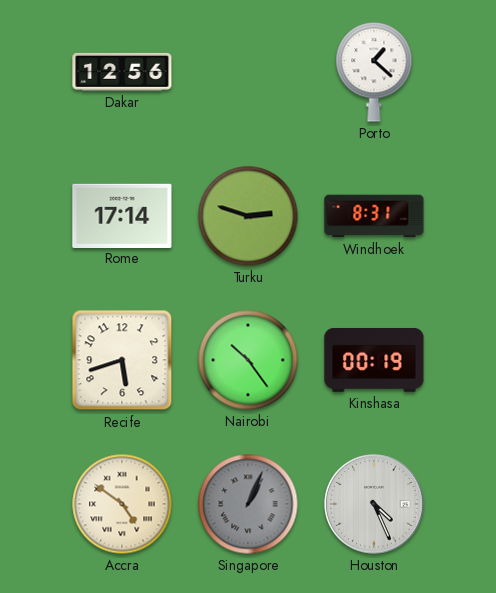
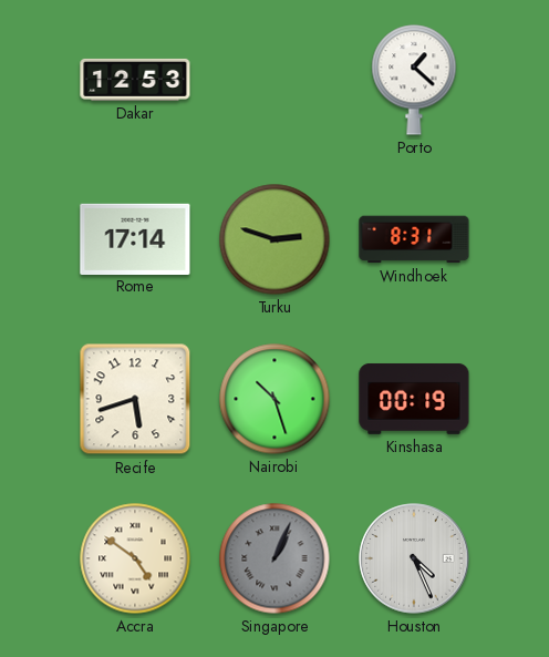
Dakar: 12:56 -> 12:53
Nairobi: 10:24 -> 10:27
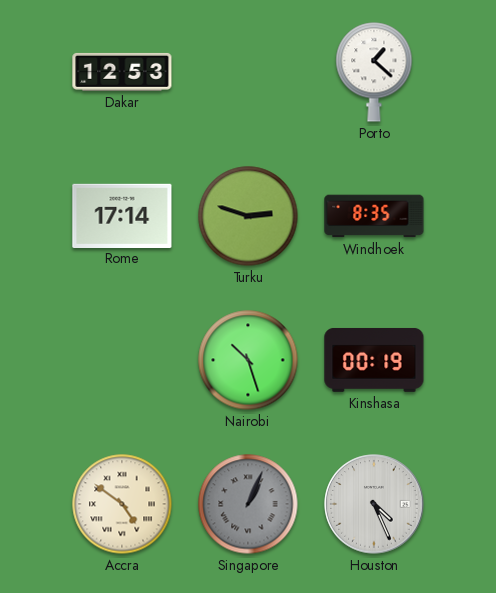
Windhoek: 8:31 -> 8:35
Recife: 5:42 -> none
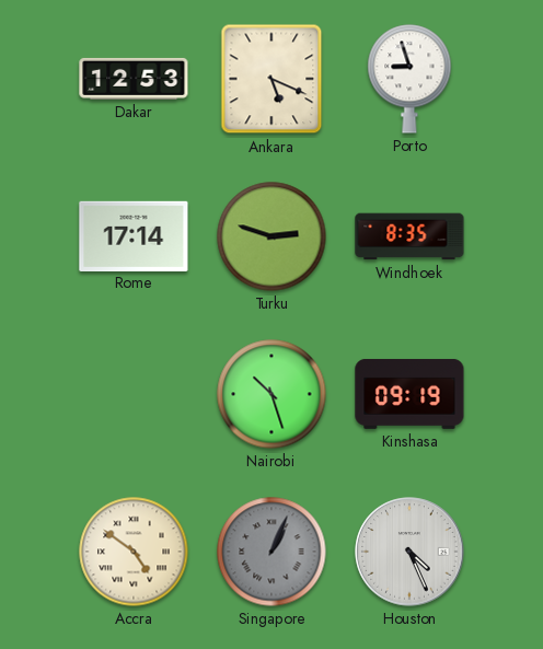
Ankara: none -> 5:19
Porto: 1:22 -> 8:57
Kinshasa: 00:19 -> 09:19
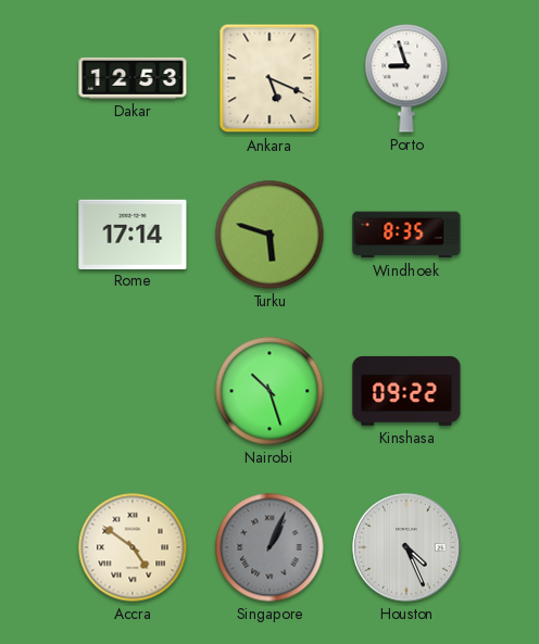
Turku: 2:48 -> 5:48
Kinshasa: 09:19 -> 09:22
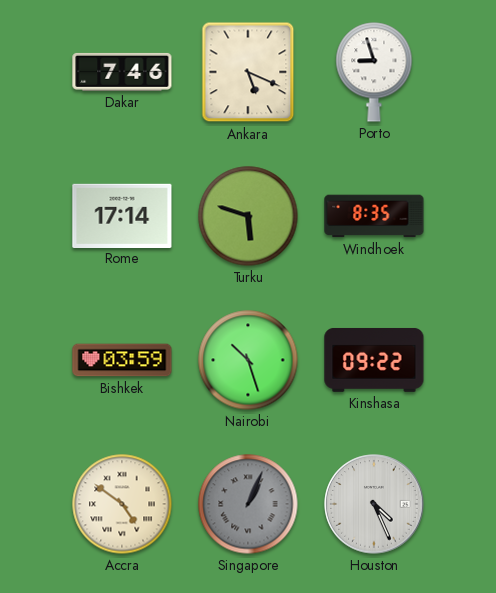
Dakar: 12:53 -> 7:46
Bishkek: none -> 03:59
